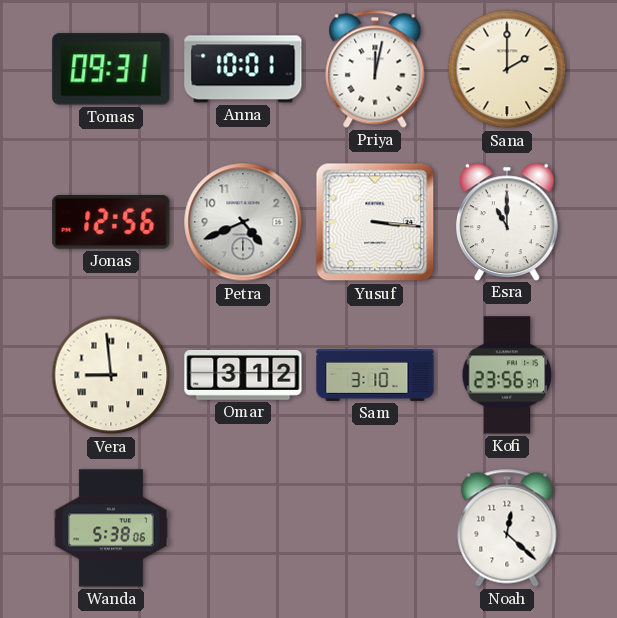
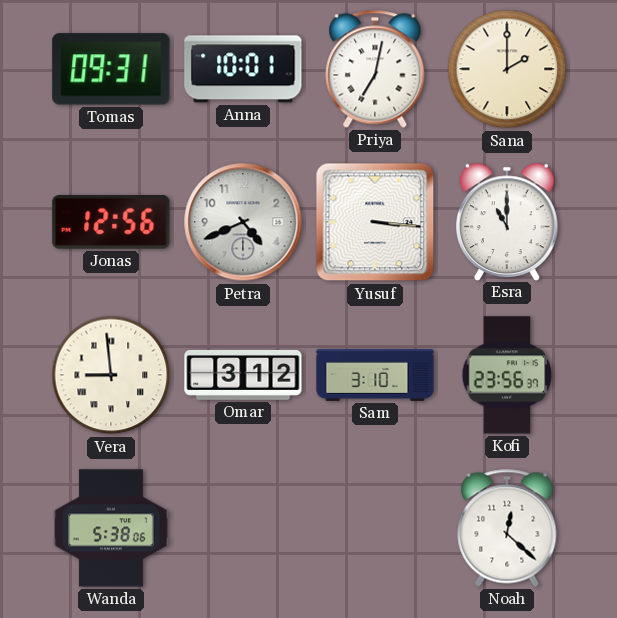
Priya: 12:02 -> 7:02
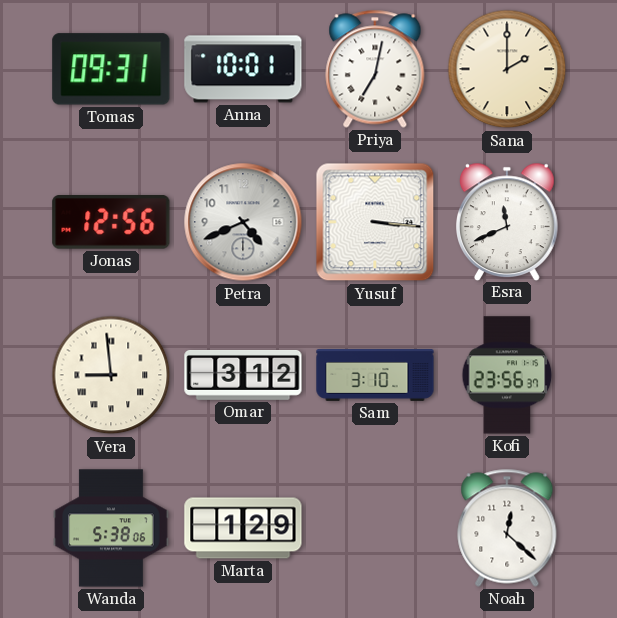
Esra: 11:00 -> 11:41
Marta: none -> 1:29
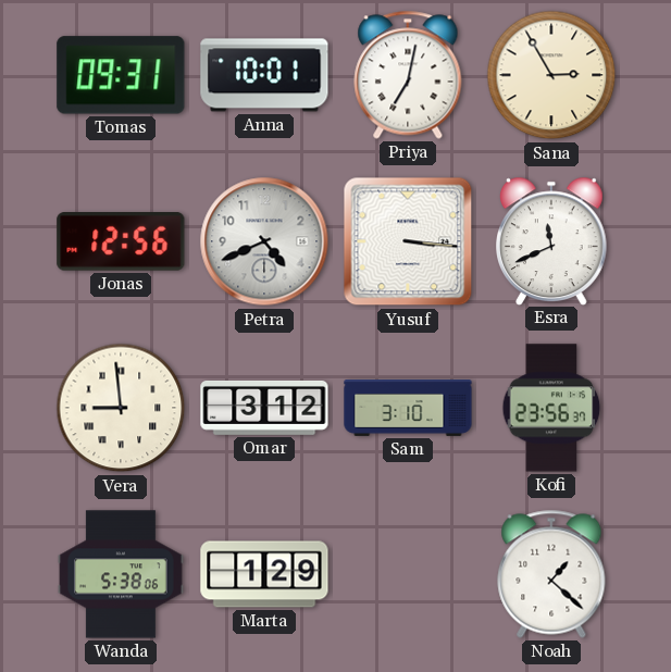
Sana: 2:00 -> 2:55
Noah: 12:22 -> 1:22
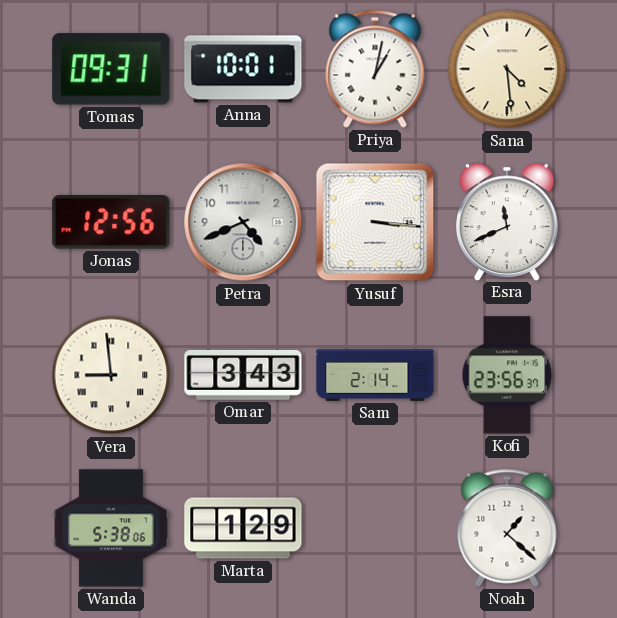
Priya: 7:02 -> 1:02
Sana: 2:55 -> 4:29
Omar: 3:12 -> 3:43
Sam: 3:10 -> 2:14
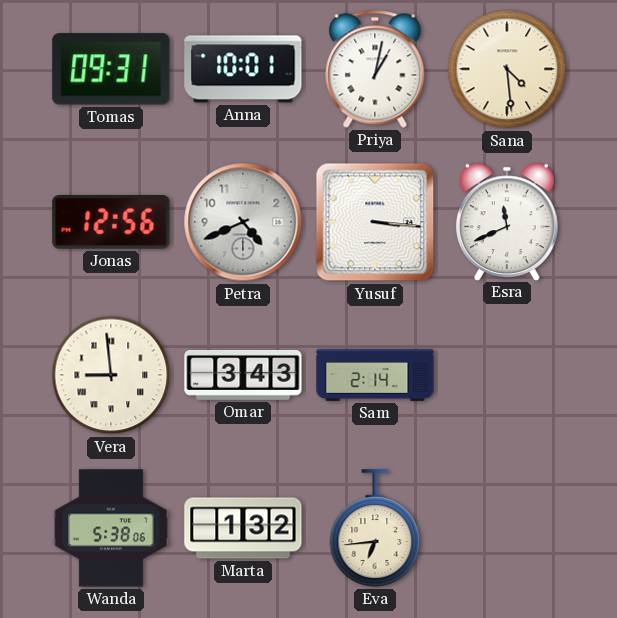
Kofi: 23:56 -> none
Marta: 1:29 -> 1:32
Eva: none -> 6:44
Noah: 1:22 -> none
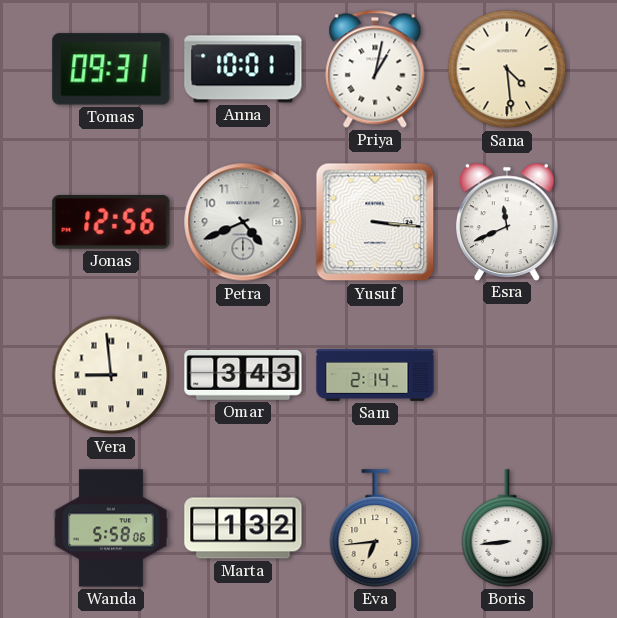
Wanda: 5:38 -> 5:58
Boris: none -> 8:44
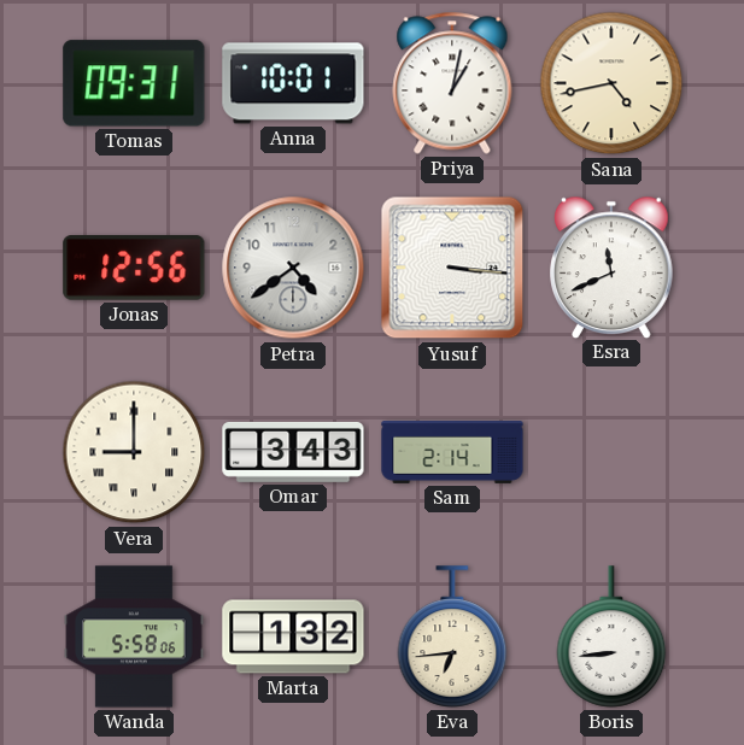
Sana: 4:29 -> 4:43
Petra: 4:41 -> 4:39
Vera: 8:59 -> 9:00
